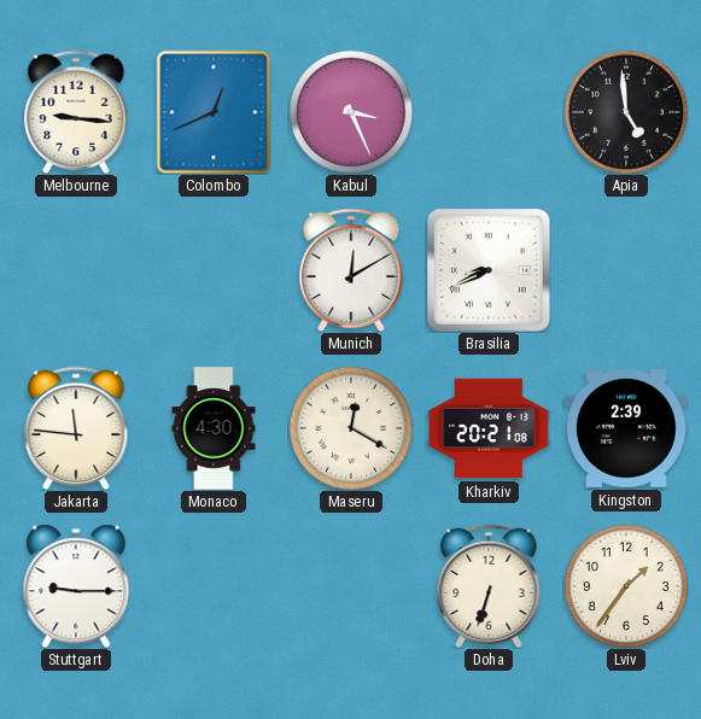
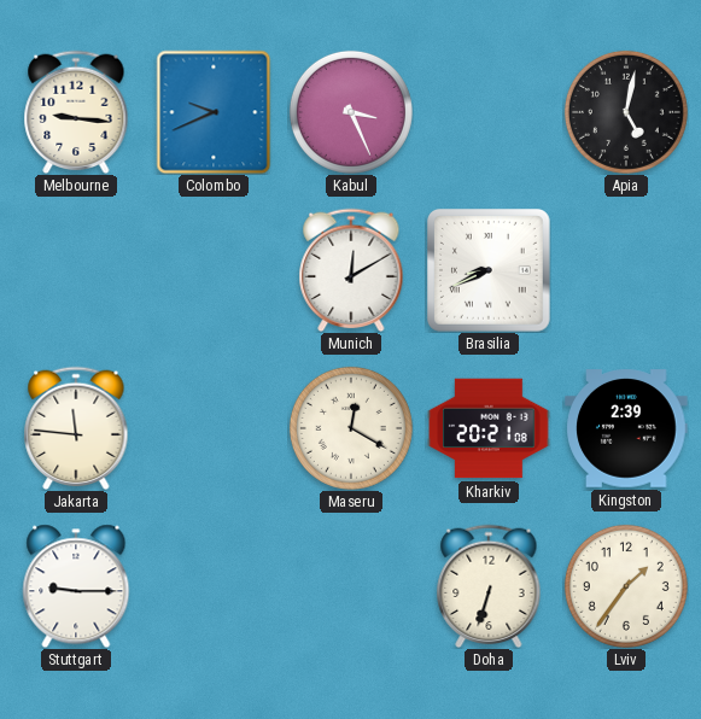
Colombo: 12:41 -> 9:41
Apia: 4:59 -> 5:02
Monaco: 4:30 -> none
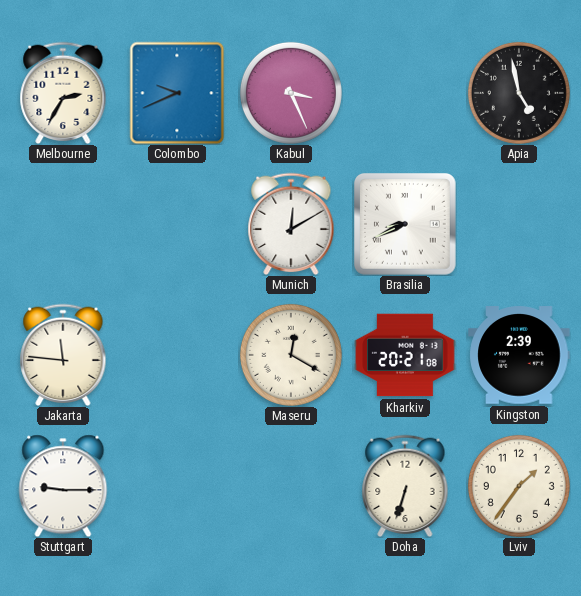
Melbourne: 9:16 -> 2:35
Apia: 5:02 -> 4:58
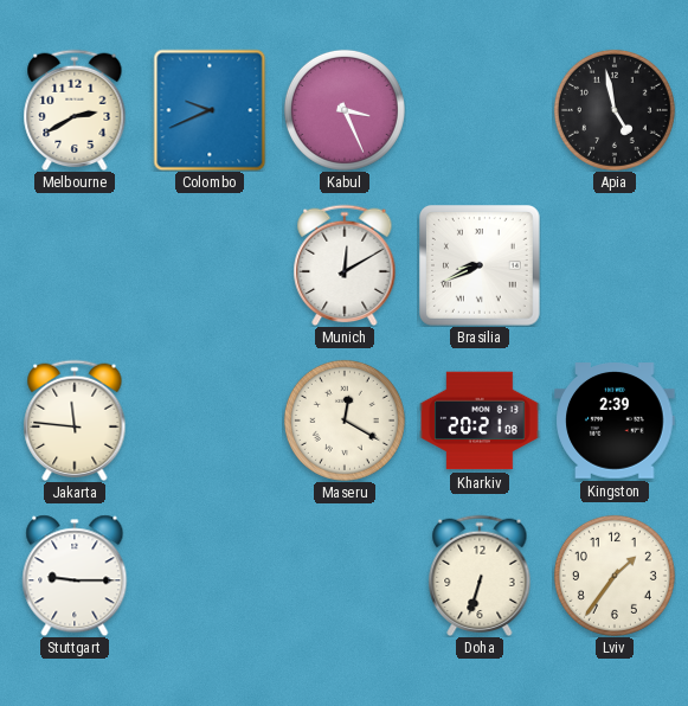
Melbourne: 2:35 -> 2:40
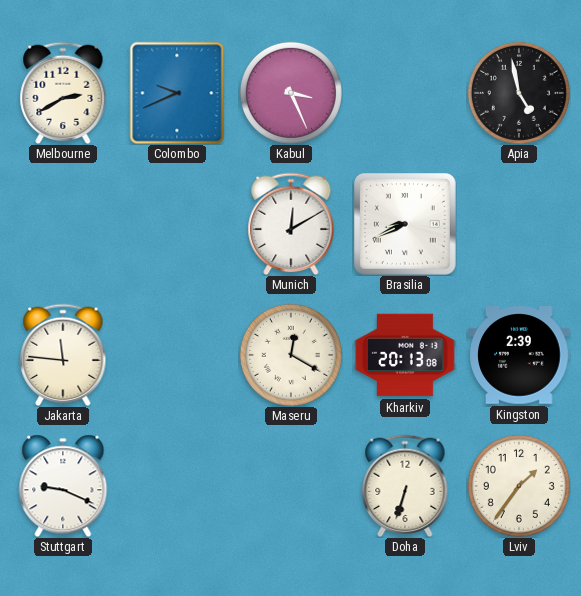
Kharkiv: 20:21 -> 20:13
Stuttgart: 9:15 -> 9:19
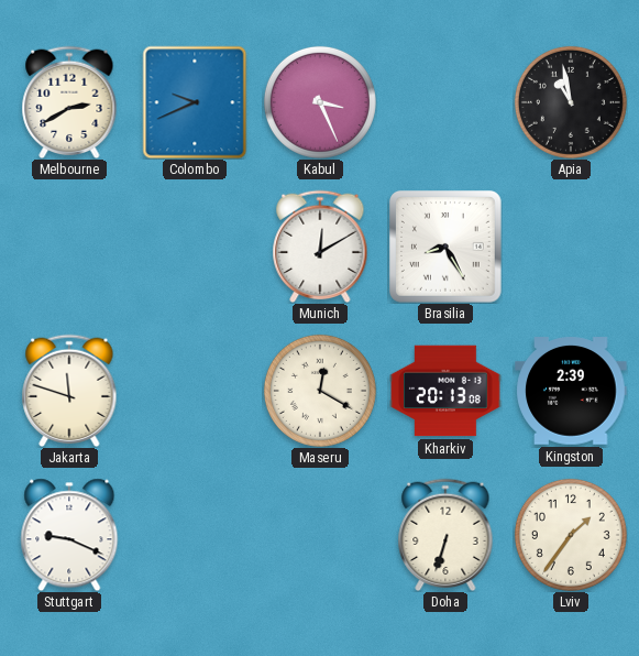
Apia: 4:58 -> 10:58
Brasilia: 8:41 -> 8:25
Jakarta: 11:46 -> 11:48
